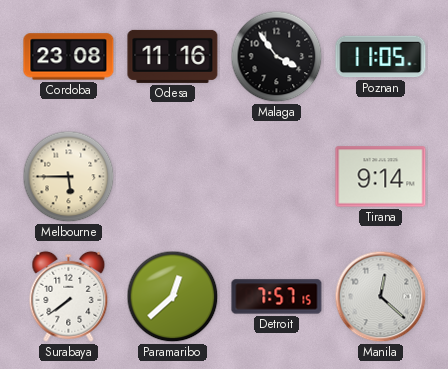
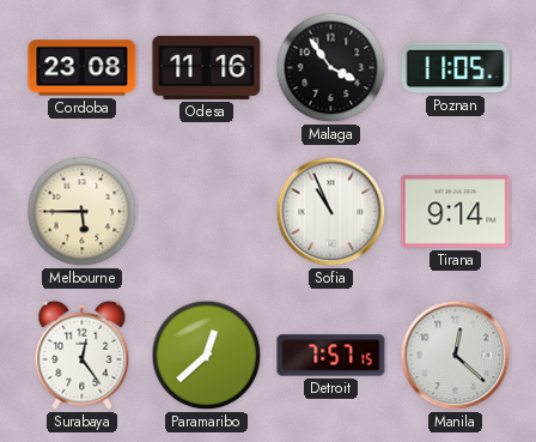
Sofia: none -> 10:56
Surabaya: 7:39 -> 12:24
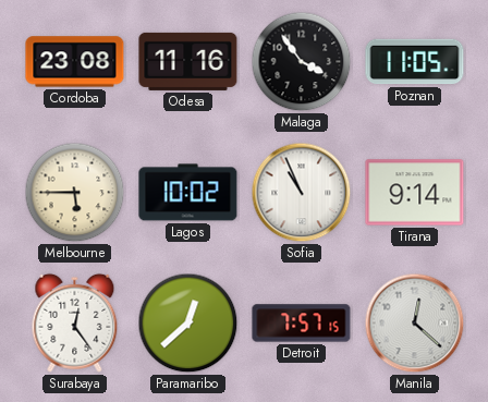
Lagos: none -> 10:02
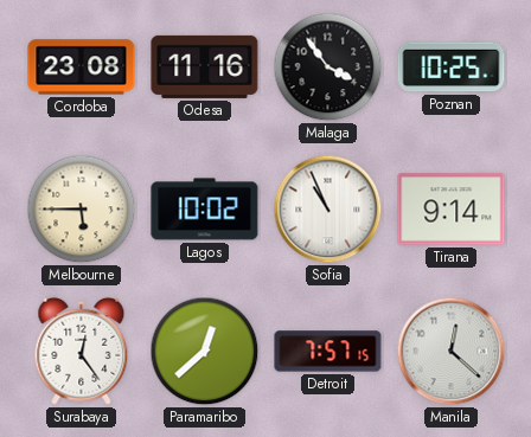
Poznan: 11:05 -> 10:25
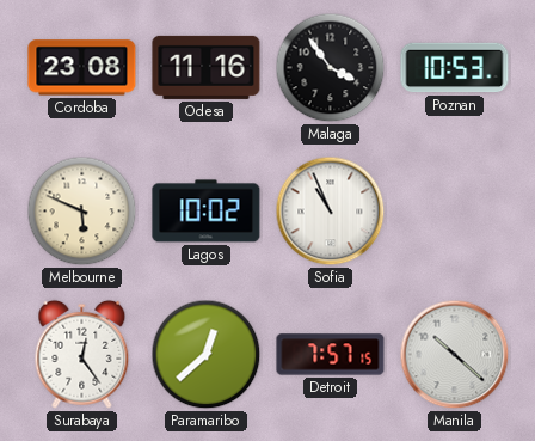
Poznan: 10:25 -> 10:53
Melbourne: 5:45 -> 5:49
Tirana: 9:14 -> none
Manila: 12:22 -> 10:22
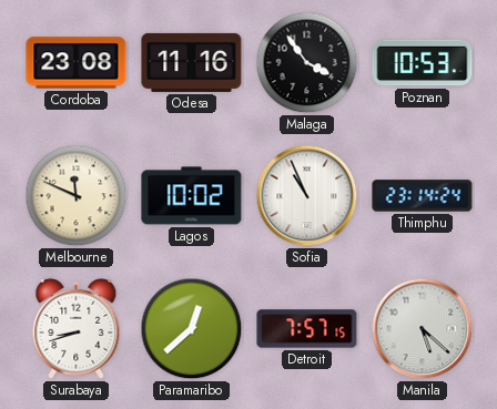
Melbourne: 5:49 -> 11:49
Thimphu: none -> 23:14
Surabaya: 12:24 -> 8:42
Manila: 10:22 -> 5:22
